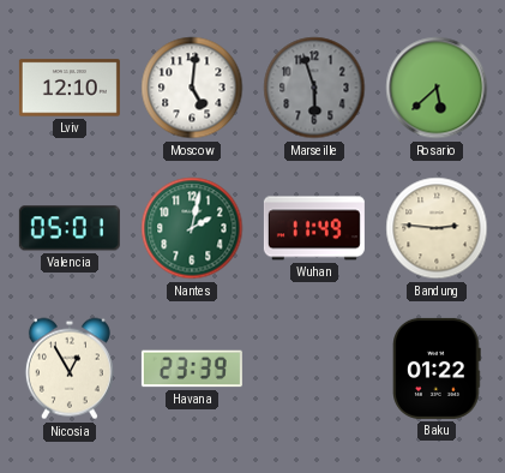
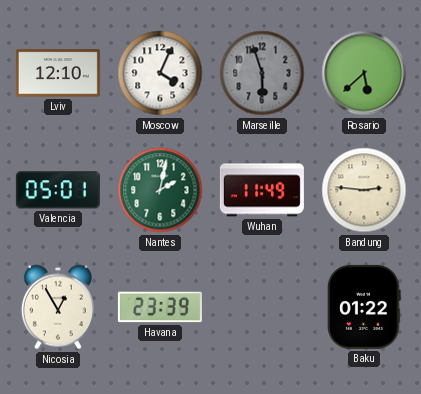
Moscow: 5:01 -> 4:04
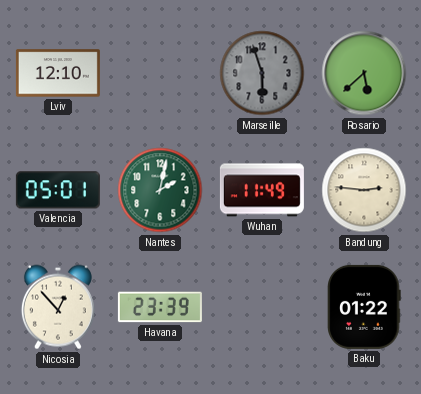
Moscow: 4:04 -> none
Nicosia: 12:55 -> 12:53
